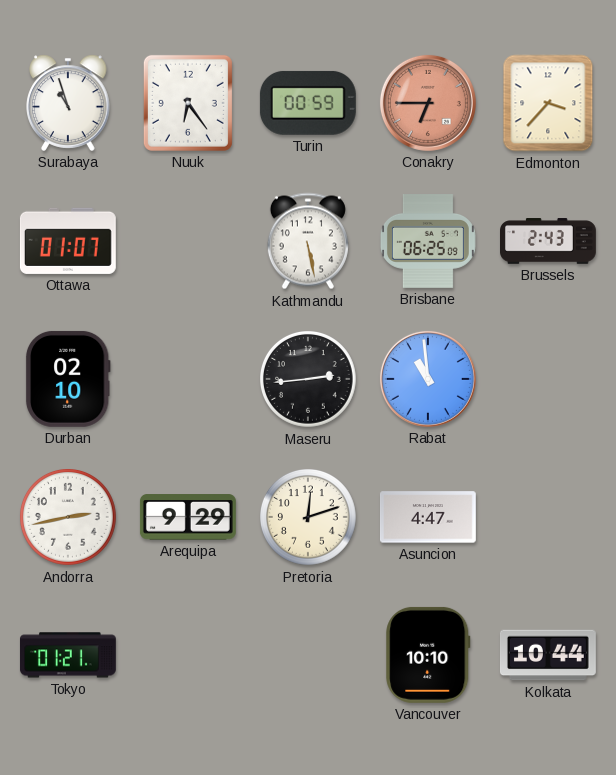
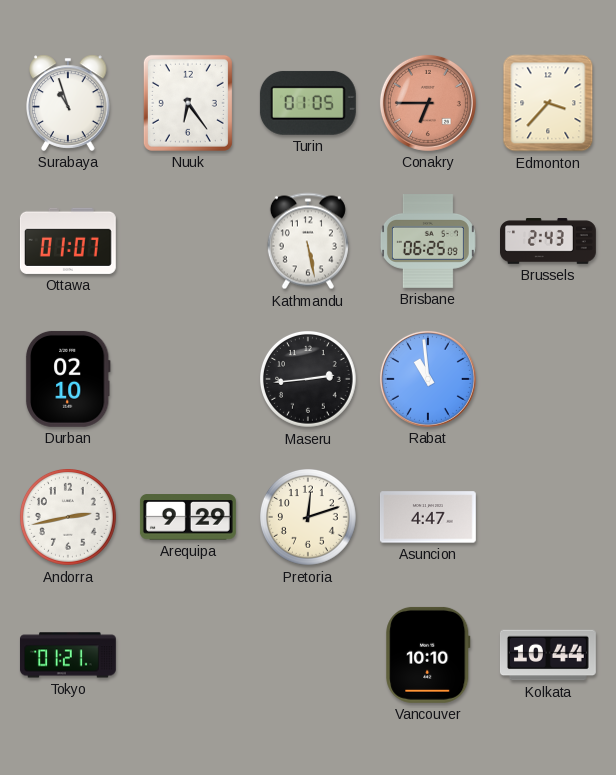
Turin: 00:59 -> 01:05
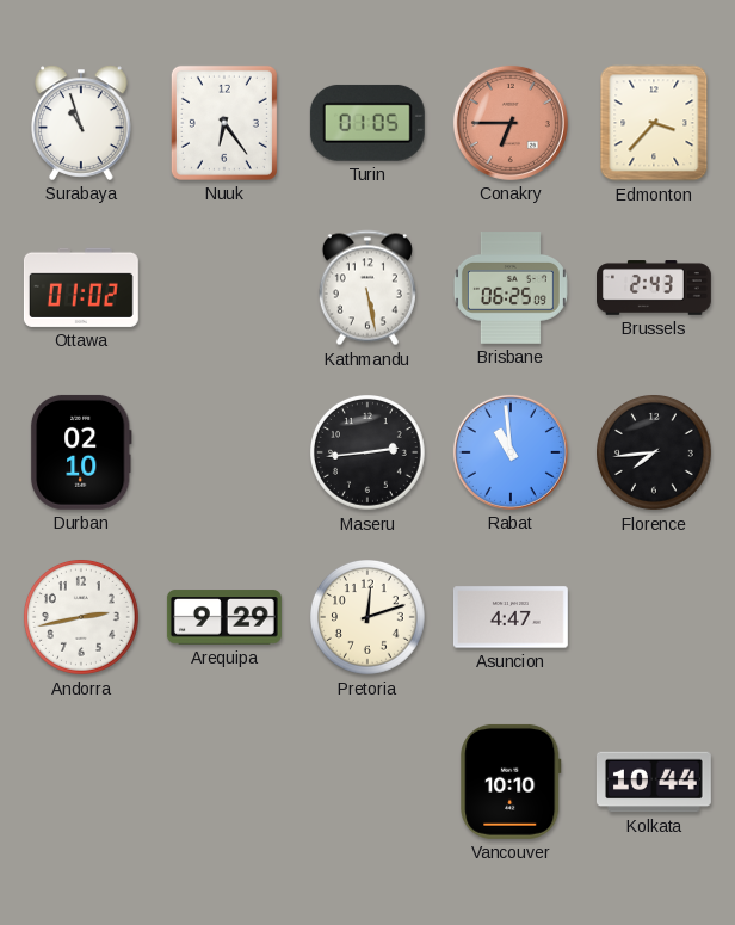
Ottawa: 01:07 -> 01:02
Florence: none -> 7:44
Tokyo: 01:21 -> none
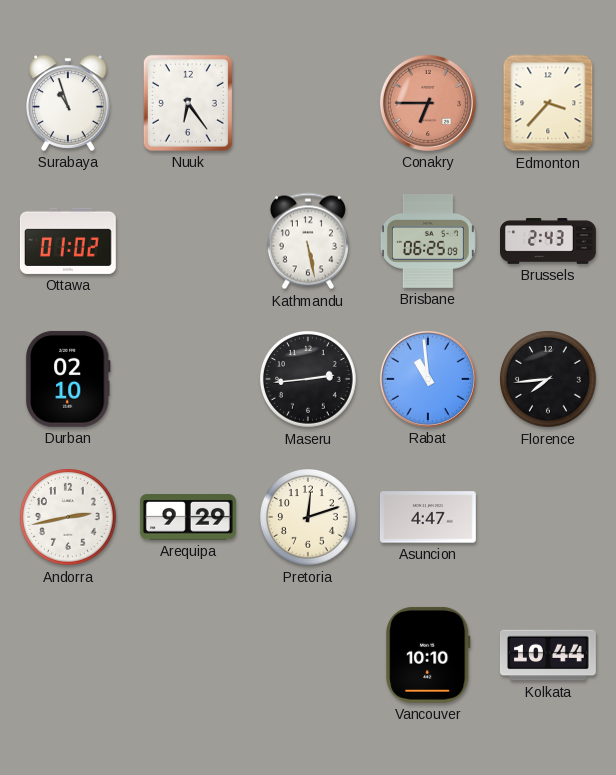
Turin: 01:05 -> none
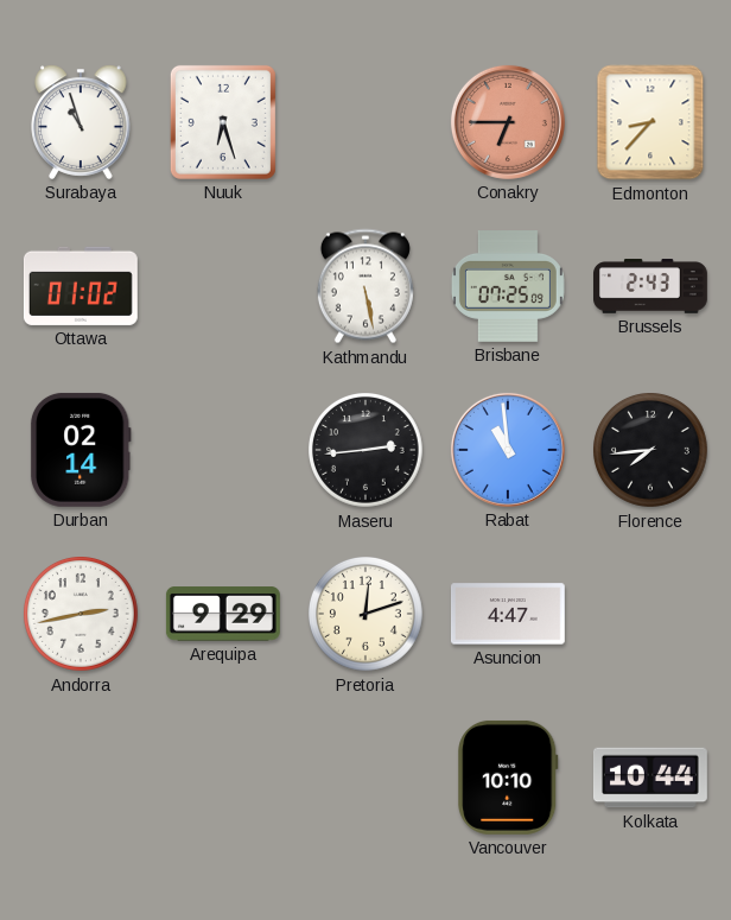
Nuuk: 6:24 -> 6:27
Edmonton: 3:37 -> 8:37
Brisbane: 06:25 -> 07:25
Durban: 02:10 -> 02:14
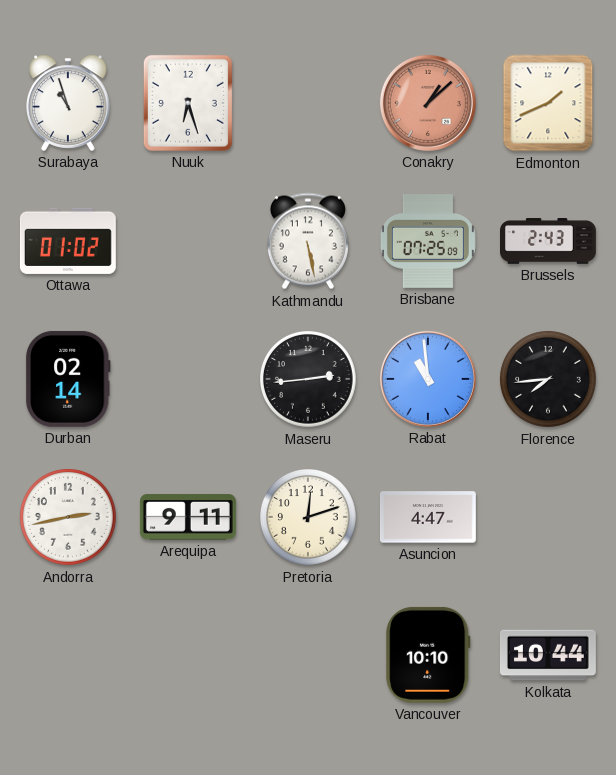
Conakry: 6:45 -> 1:08
Edmonton: 8:37 -> 1:41
Arequipa: 9:29 -> 9:11
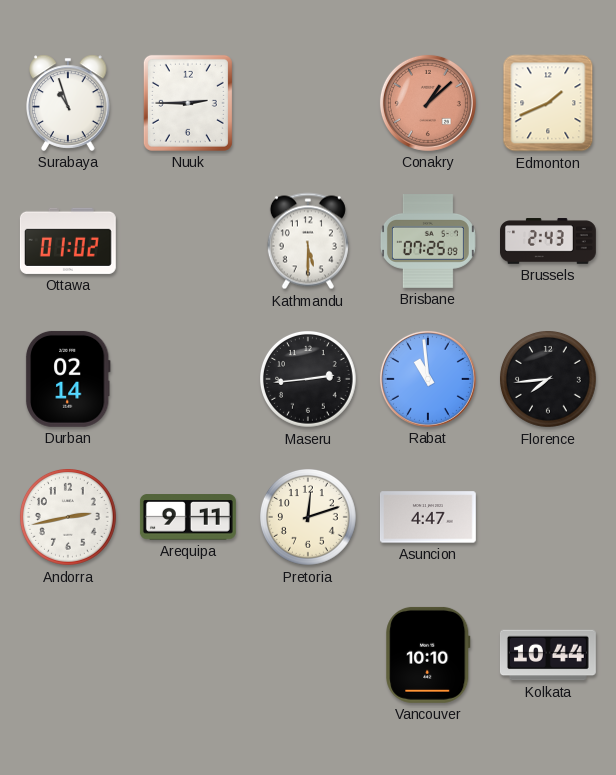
Nuuk: 6:27 -> 2:45
Kathmandu: 5:28 -> 5:30
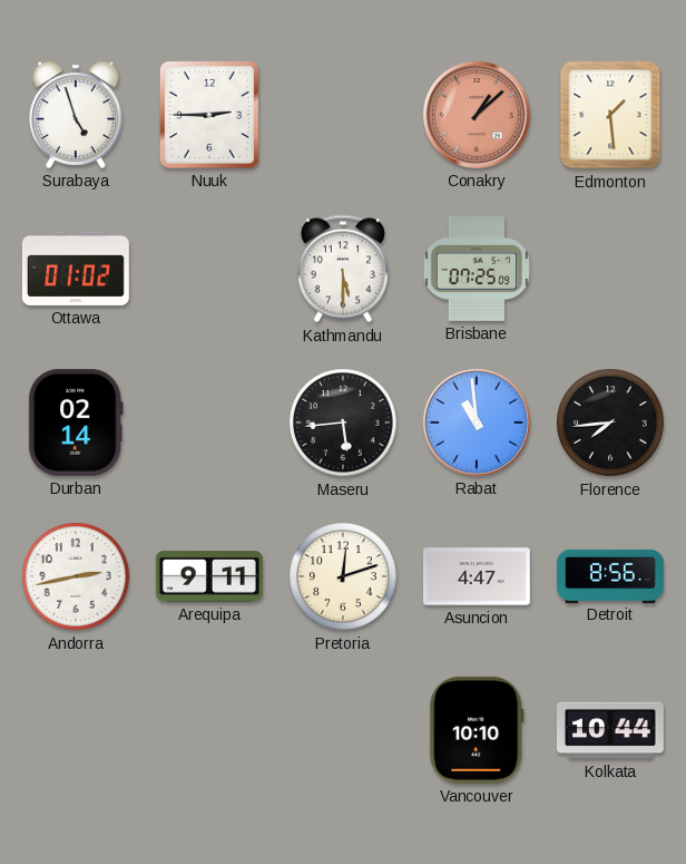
Surabaya: 10:57 -> 4:57
Edmonton: 1:41 -> 1:29
Brussels: 2:43 -> none
Maseru: 2:44 -> 5:44
Detroit: none -> 8:56
